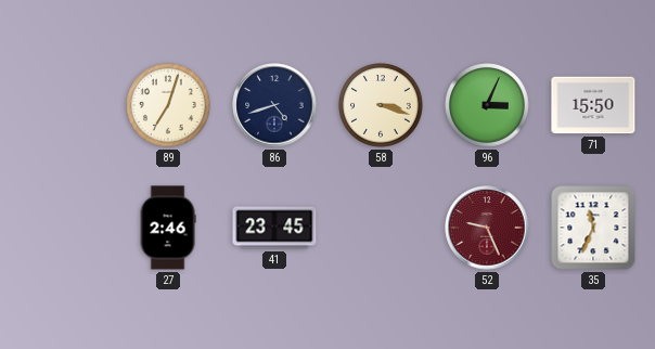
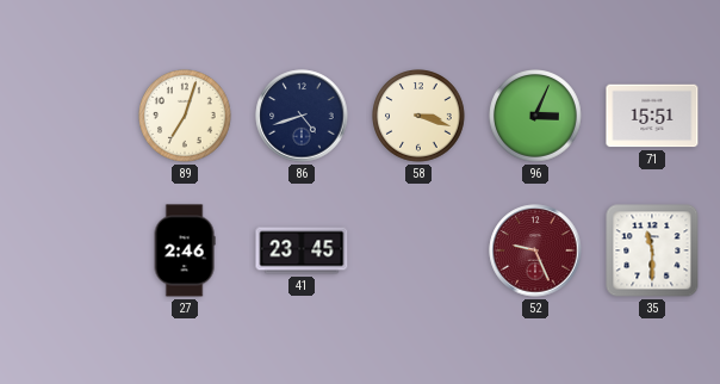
71: 15:50 -> 15:51
35: 11:34 -> 11:30
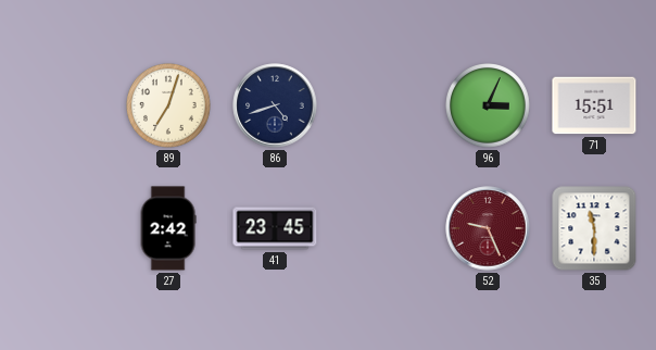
58: 3:18 -> none
27: 2:46 -> 2:42
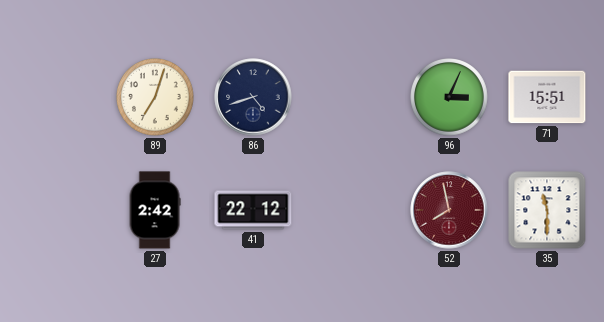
41: 23:45 -> 22:12
52: 9:26 -> 7:58
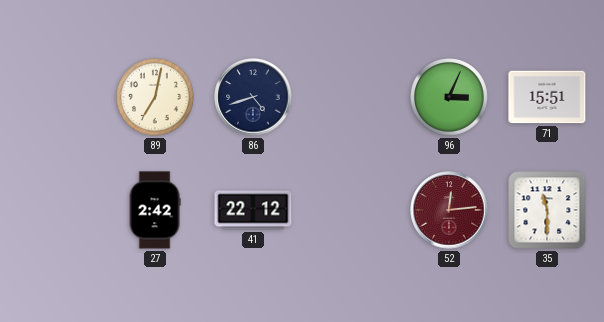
89: 7:03 -> 7:02
52: 7:58 -> 12:14
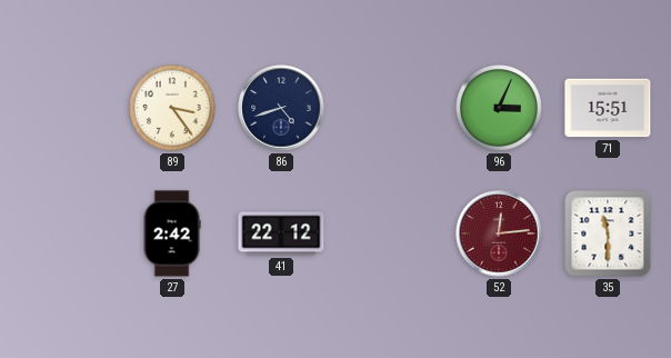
89: 7:02 -> 3:24
